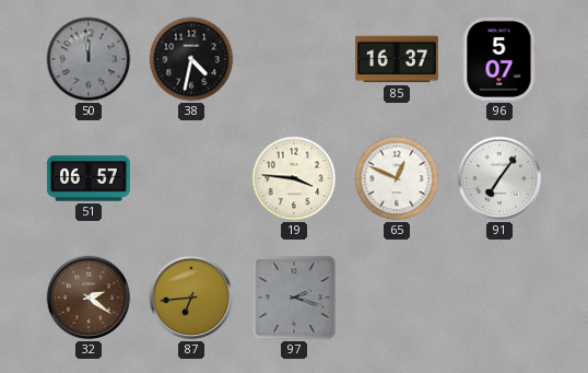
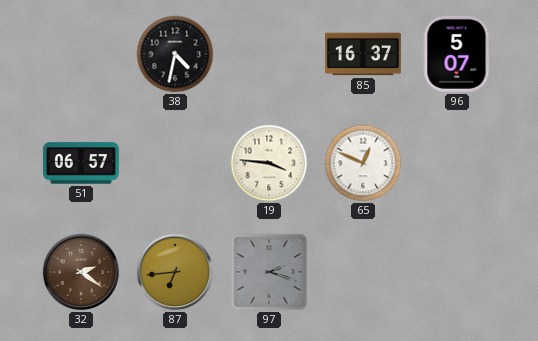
50: 11:59 -> none
91: 7:06 -> none
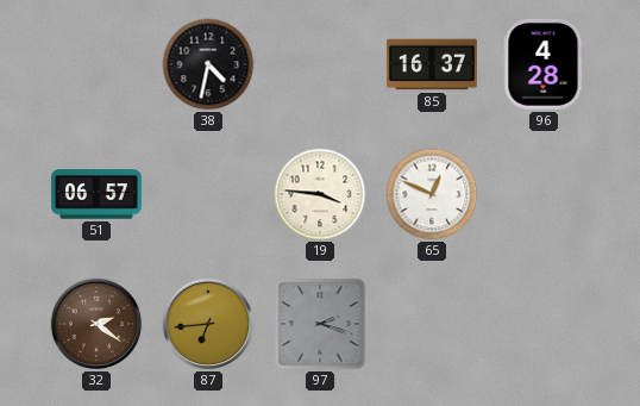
96: 5:07 -> 4:28
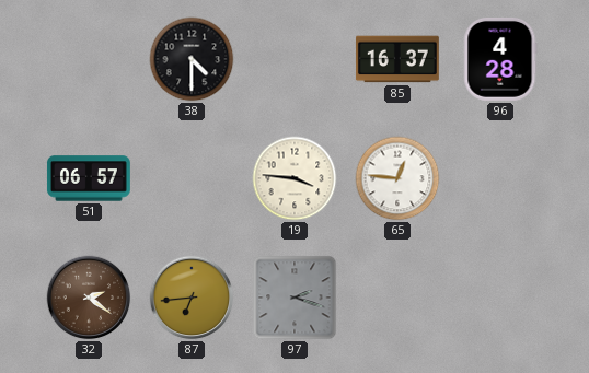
38: 4:32 -> 4:30
65: 12:49 -> 12:46
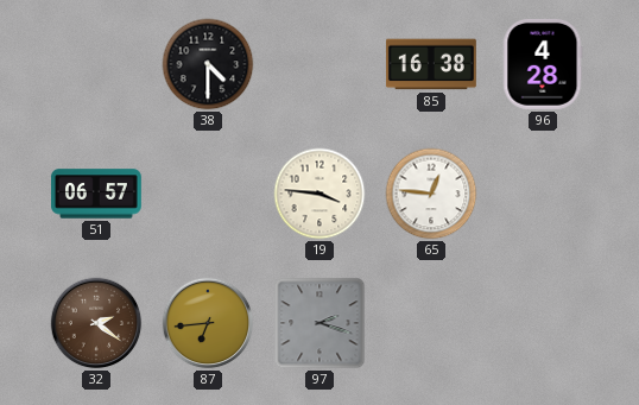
85: 16:37 -> 16:38
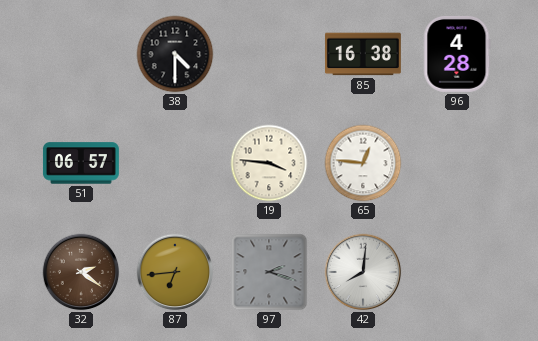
42: none -> 8:01
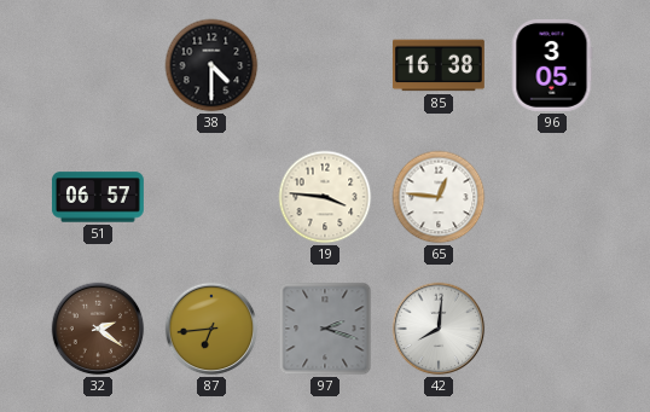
96: 4:28 -> 3:05
